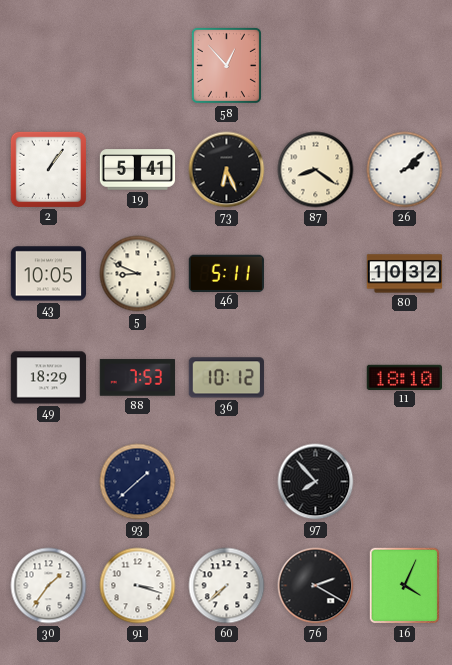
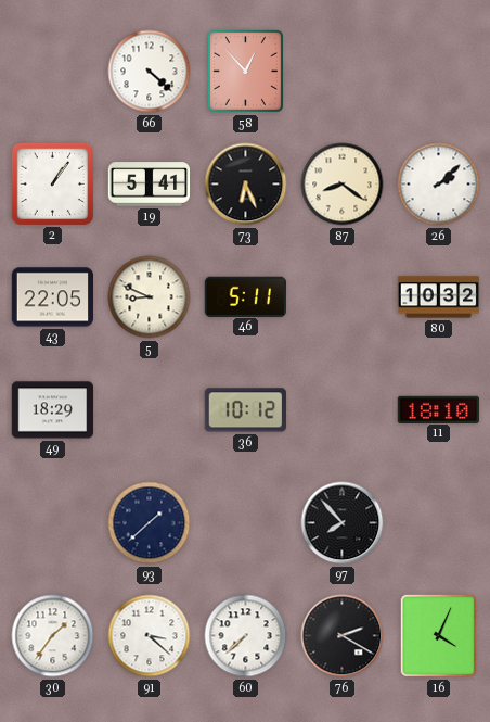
66: none -> 4:22
43: 10:05 -> 22:05
88: 7:53 -> none
91: 3:18 -> 3:22
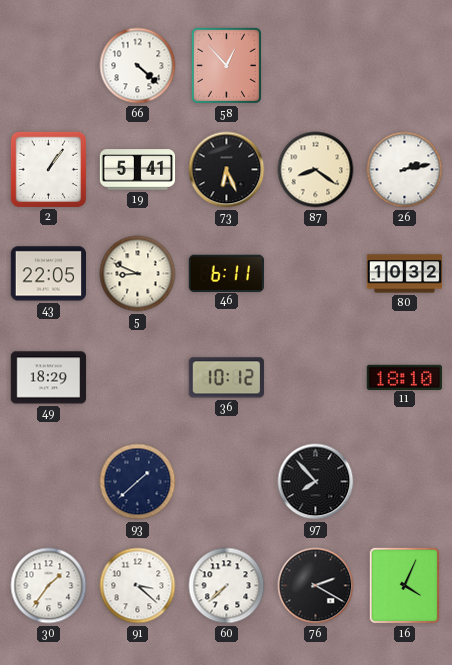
26: 2:08 -> 2:13
46: 5:11 -> 6:11
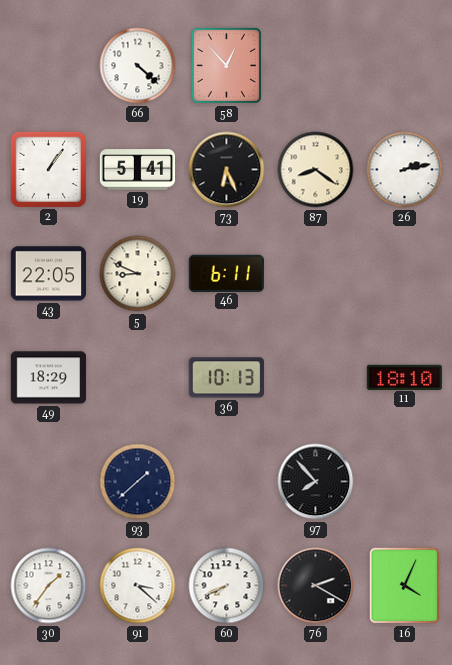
80: 10:32 -> none
36: 10:12 -> 10:13
60: 7:38 -> 7:41
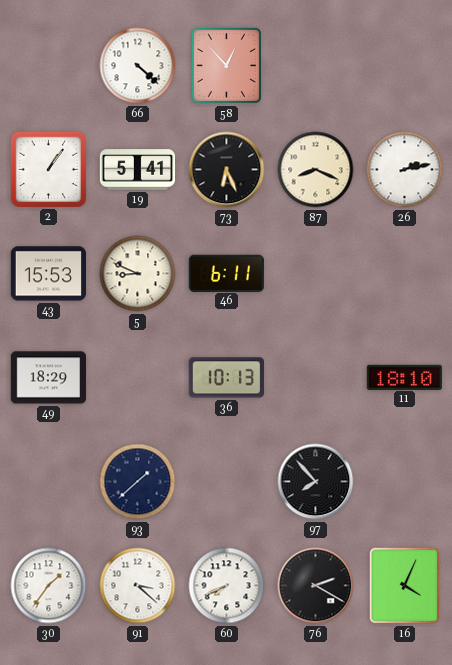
87: 8:21 -> 8:19
43: 22:05 -> 15:53
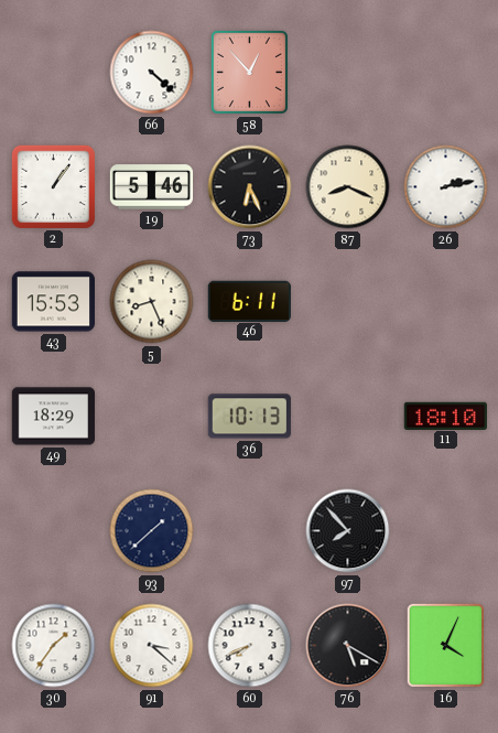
19: 5:41 -> 5:46
5: 8:49 -> 8:26
76: 2:20 -> 5:20
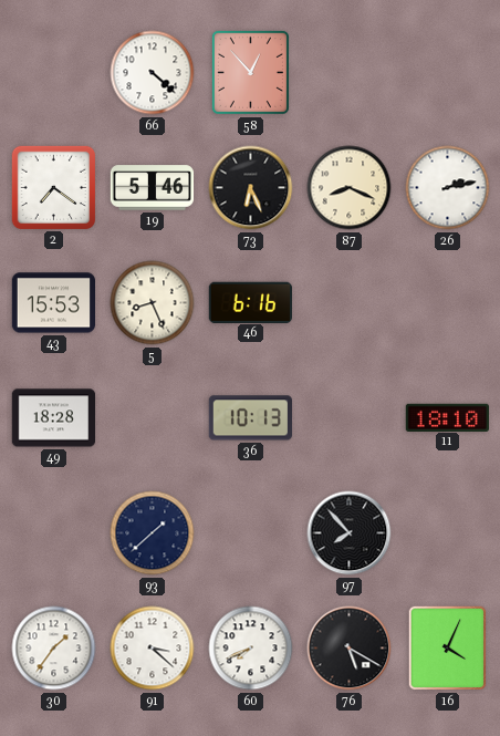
2: 1:06 -> 7:21
46: 6:11 -> 6:16
49: 18:29 -> 18:28
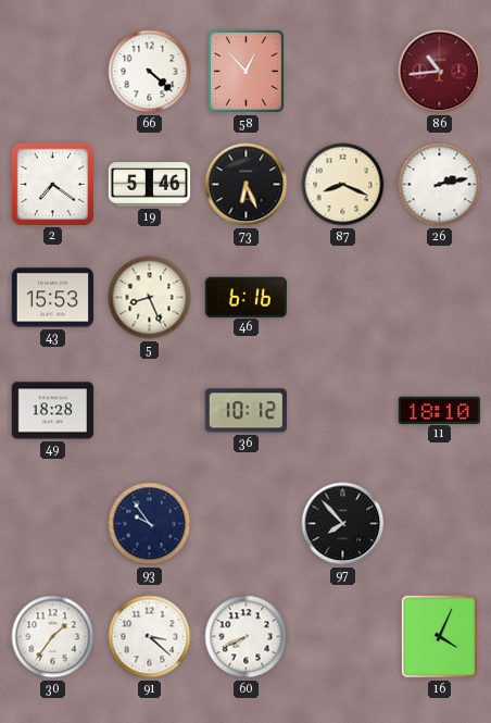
86: none -> 10:44
36: 10:13 -> 10:12
93: 1:38 -> 9:54
76: 5:20 -> none
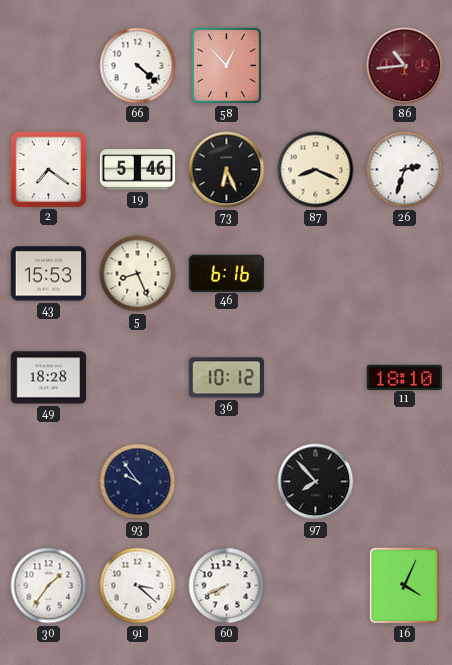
26: 2:13 -> 2:33
